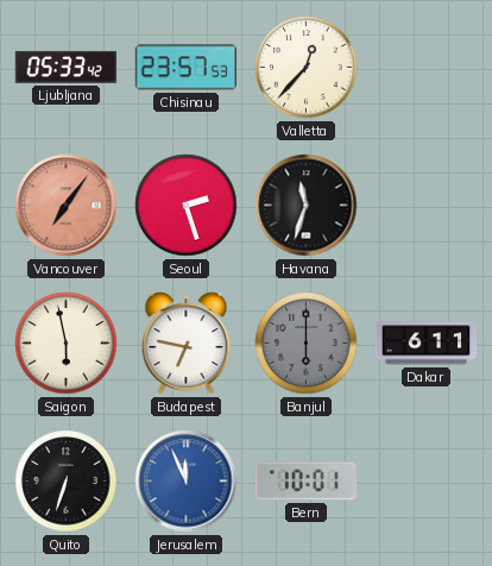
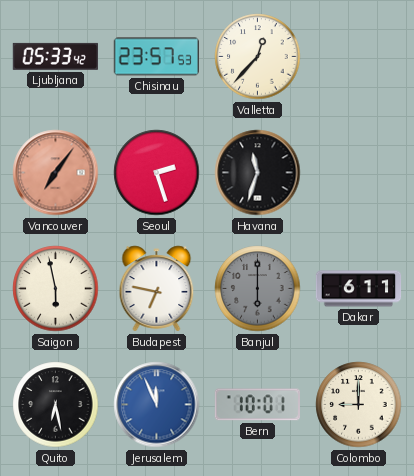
Quito: 6:33 -> 6:28
Colombo: none -> 9:00
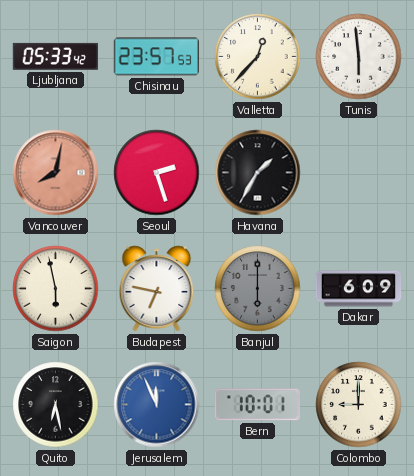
Tunis: none -> 5:59
Vancouver: 7:06 -> 8:02
Havana: 11:33 -> 1:35
Dakar: 6:11 -> 6:09
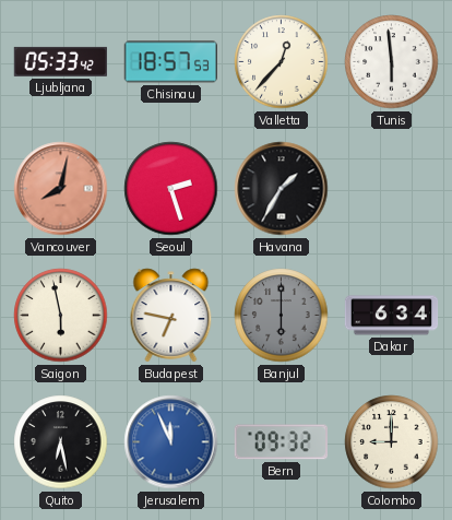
Chisinau: 23:57 -> 18:57
Dakar: 6:09 -> 6:34
Bern: 10:01 -> 09:32
